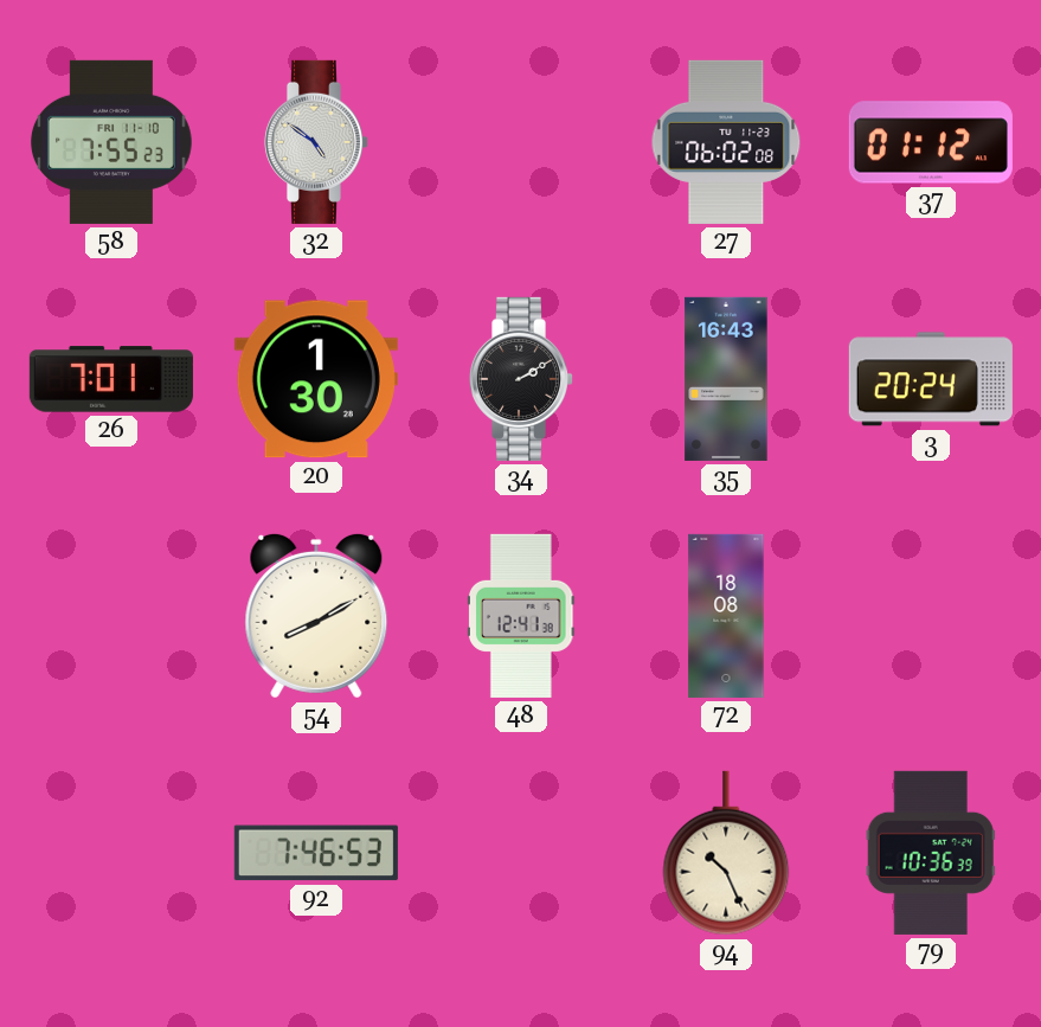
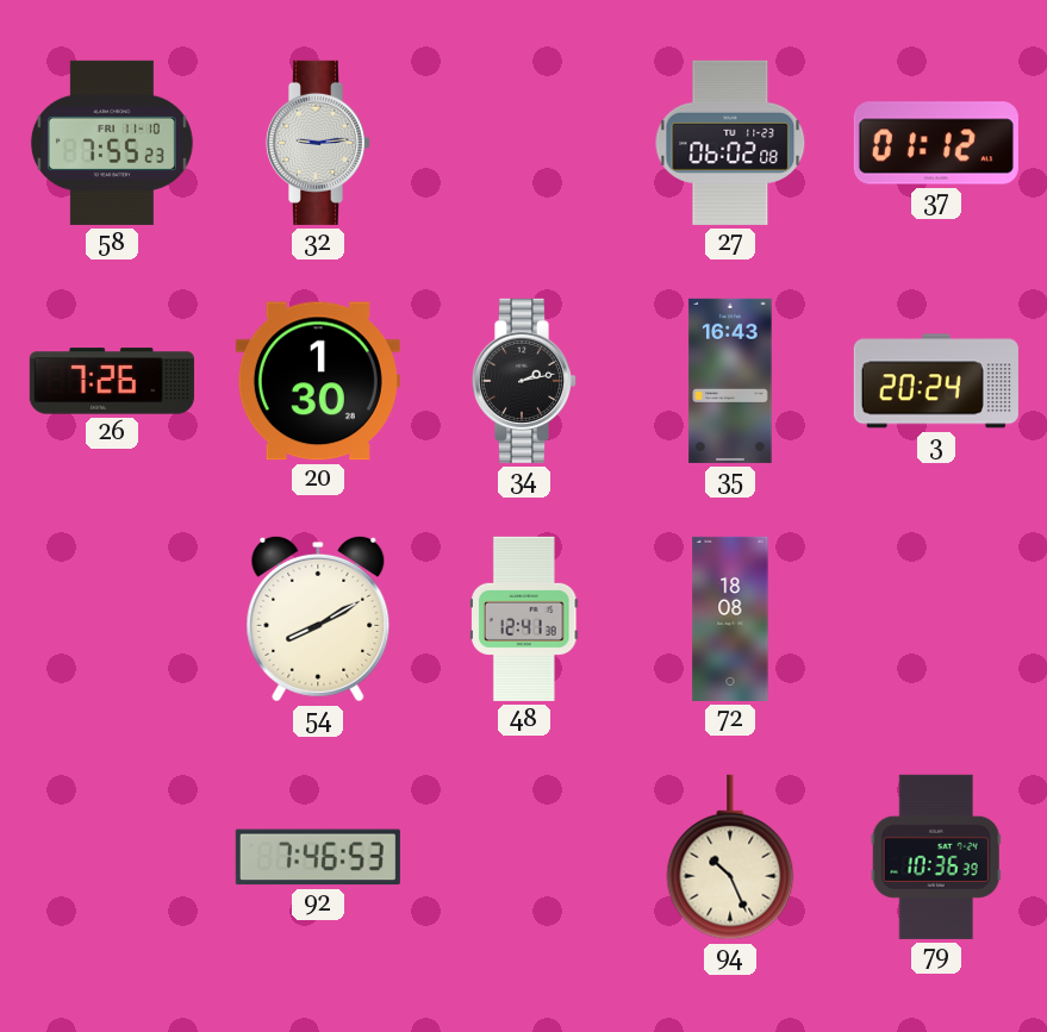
32: 4:51 -> 9:14
26: 7:01 -> 7:26
34: 2:10 -> 2:13
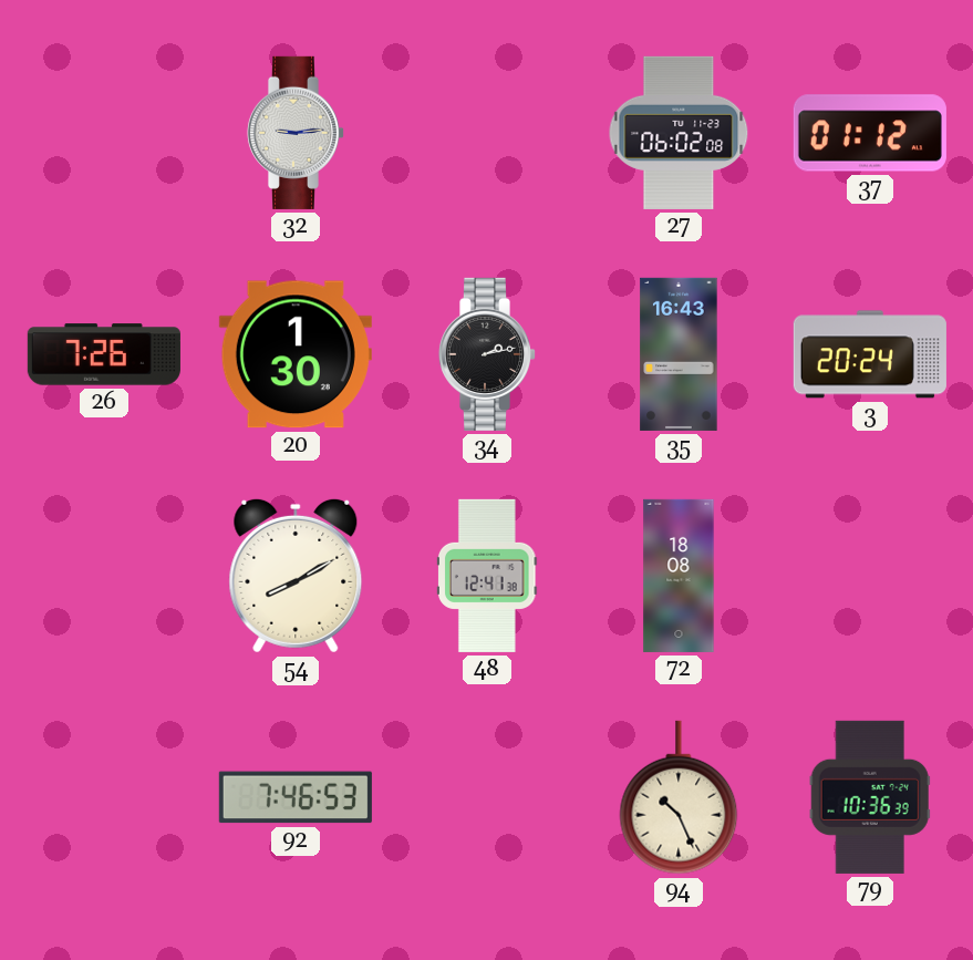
58: 7:55 -> none
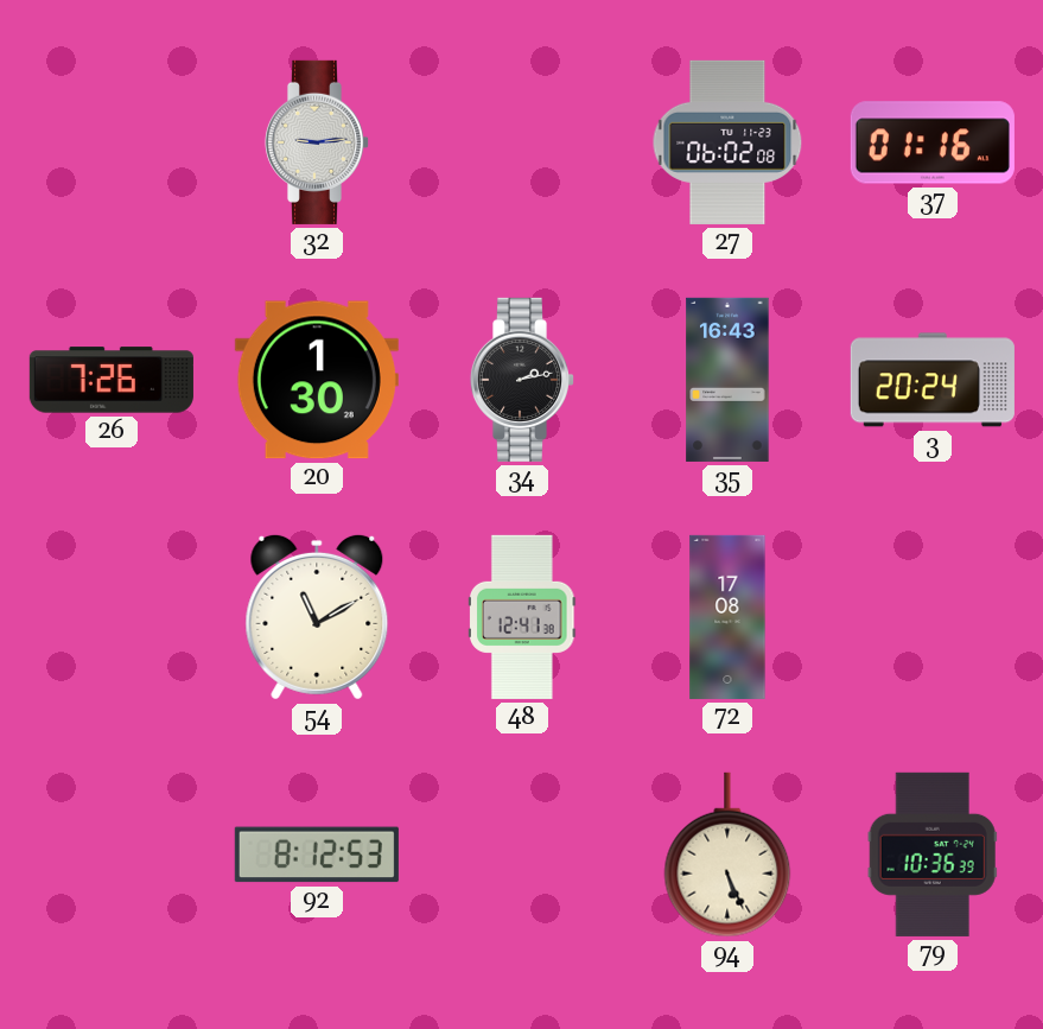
37: 01:12 -> 01:16
54: 8:10 -> 11:10
72: 18:08 -> 17:08
92: 7:46 -> 8:12
94: 10:26 -> 5:26
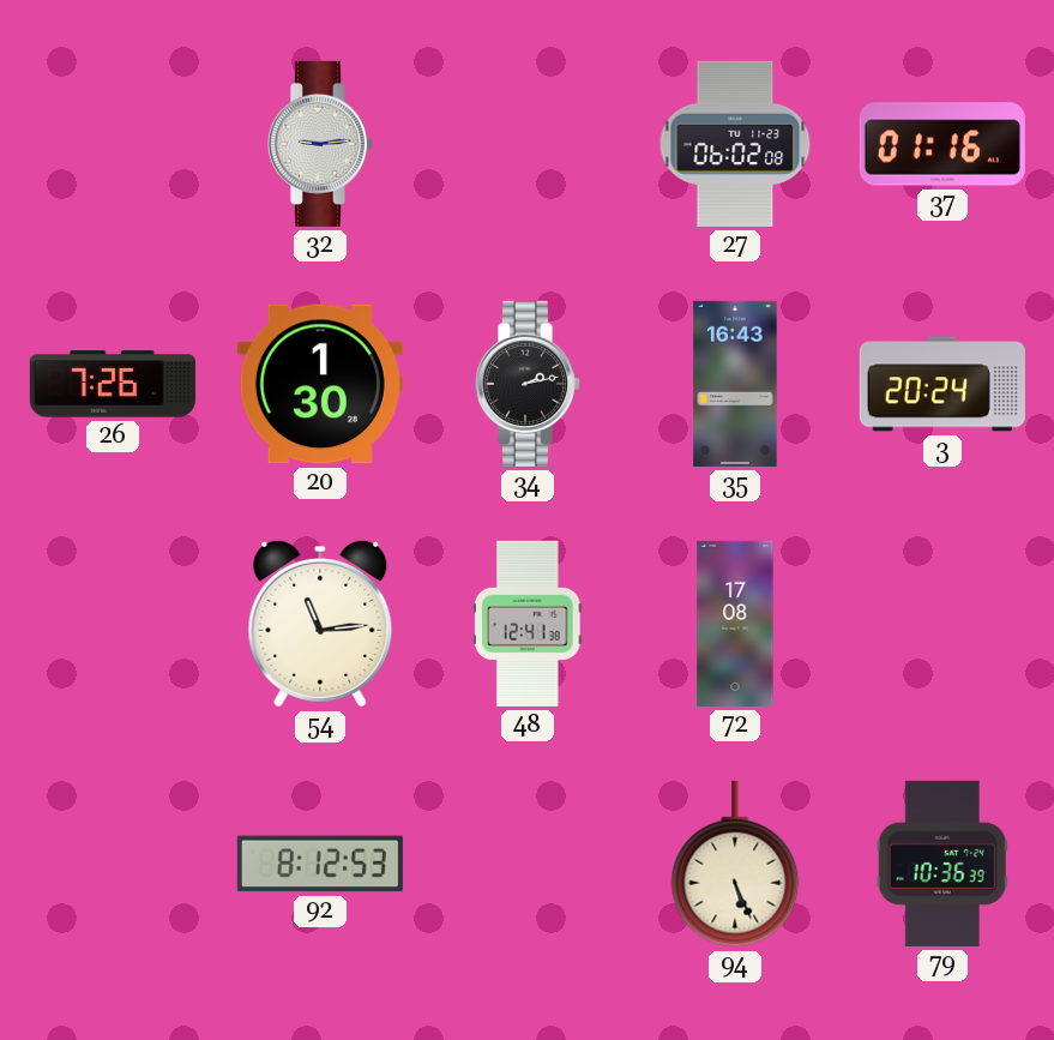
54: 11:10 -> 11:14
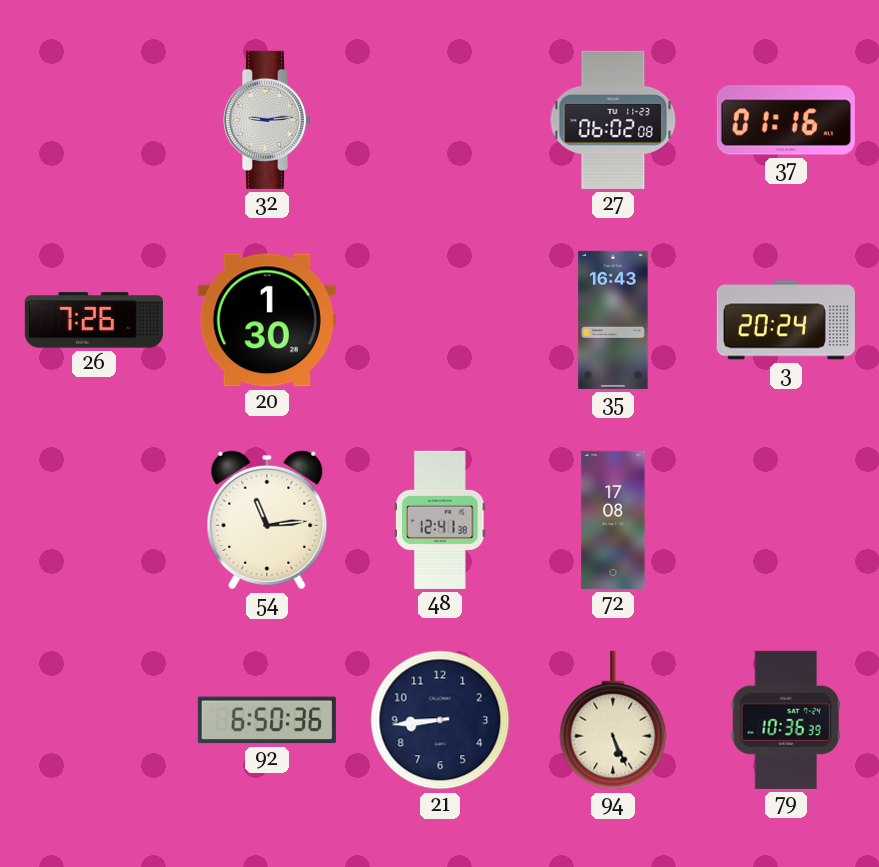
34: 2:13 -> none
92: 8:12 -> 6:50
21: none -> 8:44
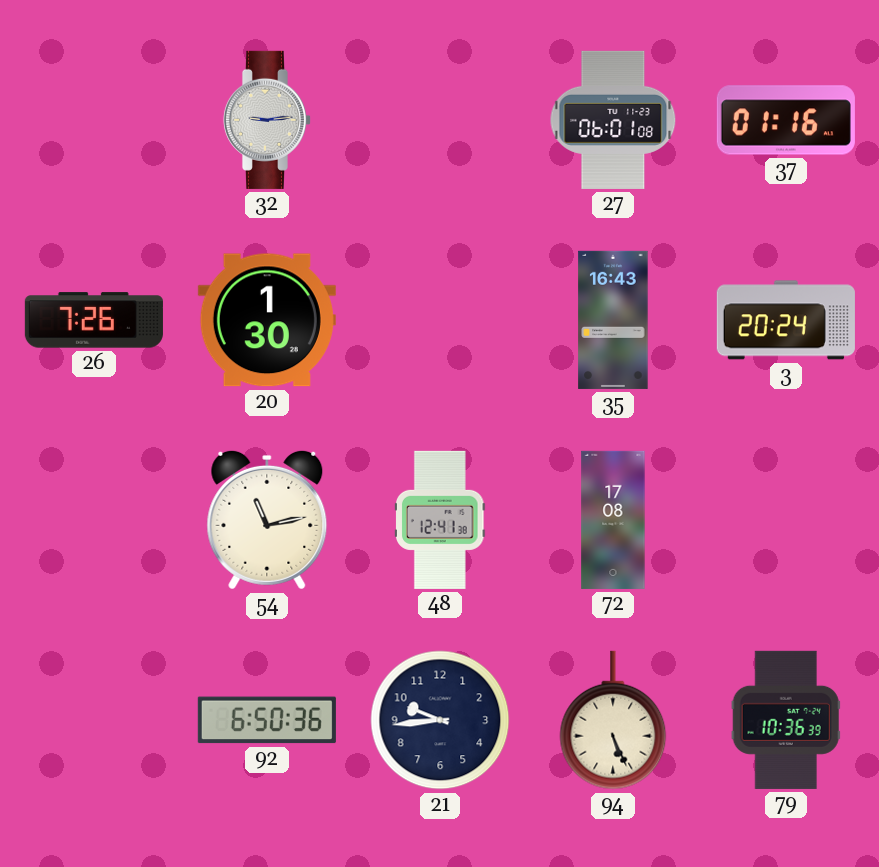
27: 06:02 -> 06:01
54: 11:14 -> 11:13
21: 8:44 -> 9:44
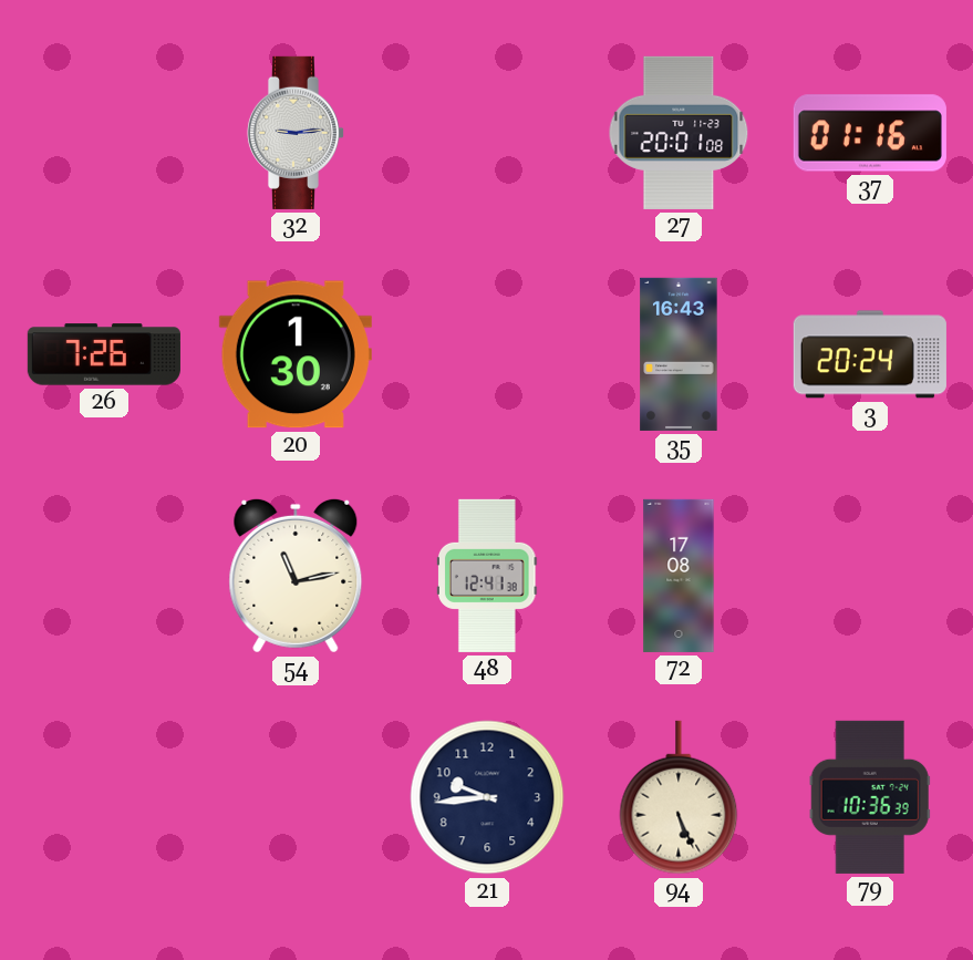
27: 06:01 -> 20:01
92: 6:50 -> none
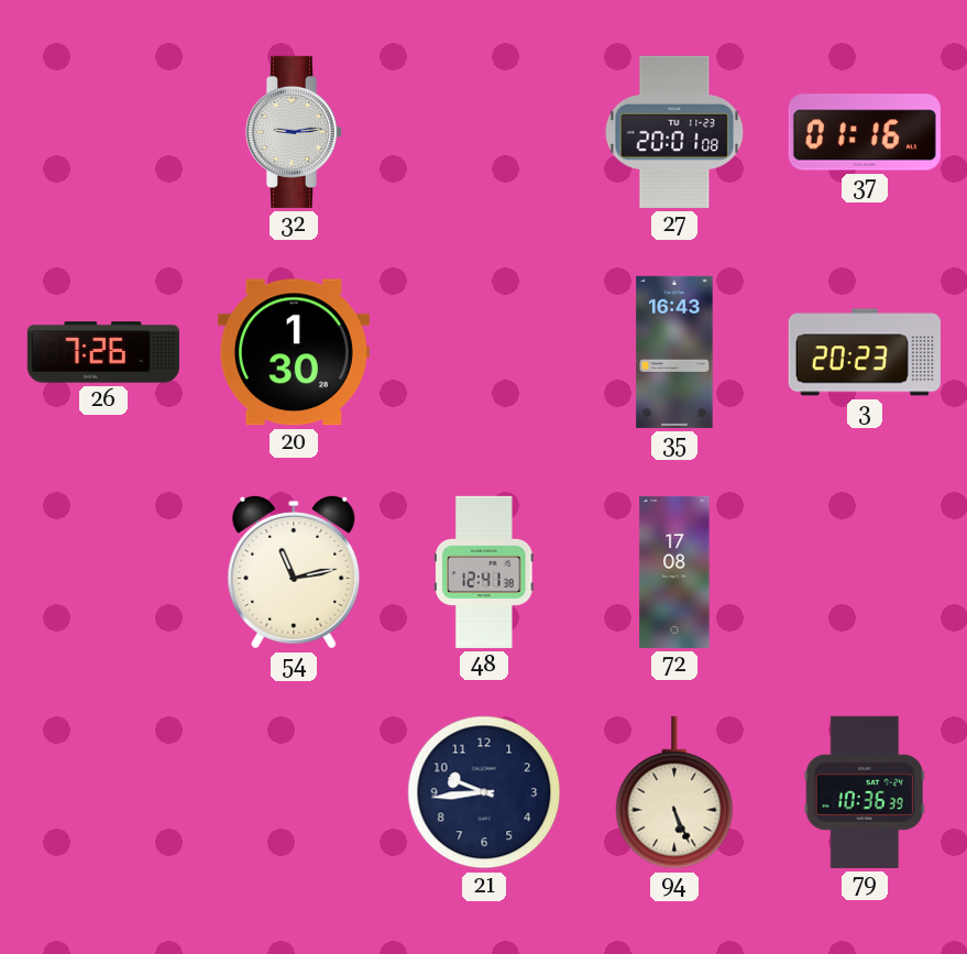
3: 20:24 -> 20:23
